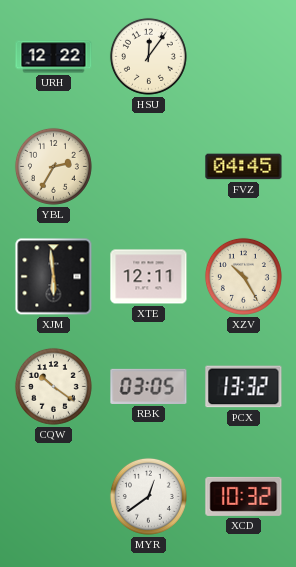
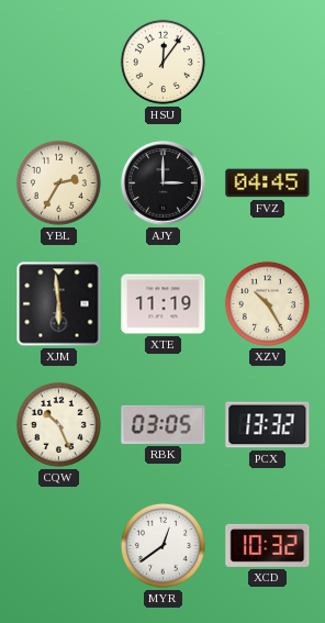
URH: 12:22 -> none
AJY: none -> 3:00
XTE: 12:11 -> 11:19
CQW: 10:21 -> 10:26
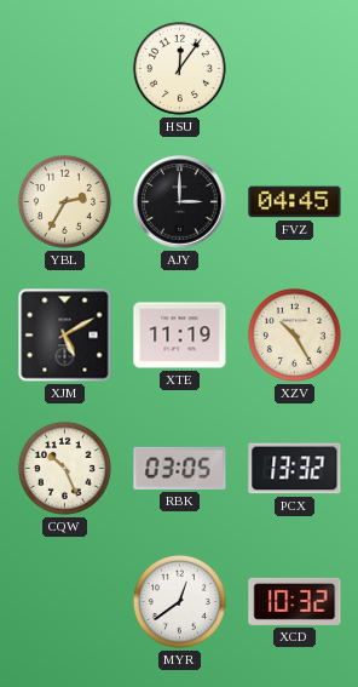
XJM: 5:59 -> 5:10
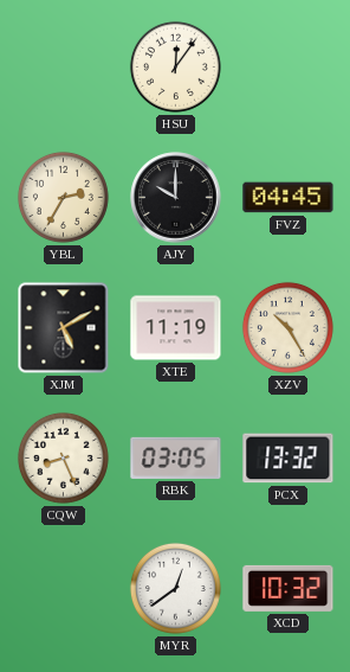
AJY: 3:00 -> 10:00
CQW: 10:26 -> 8:26
